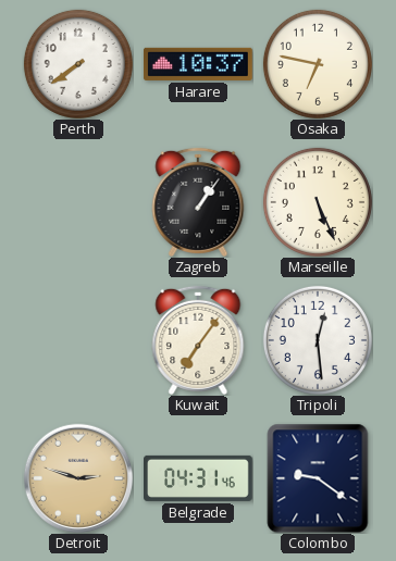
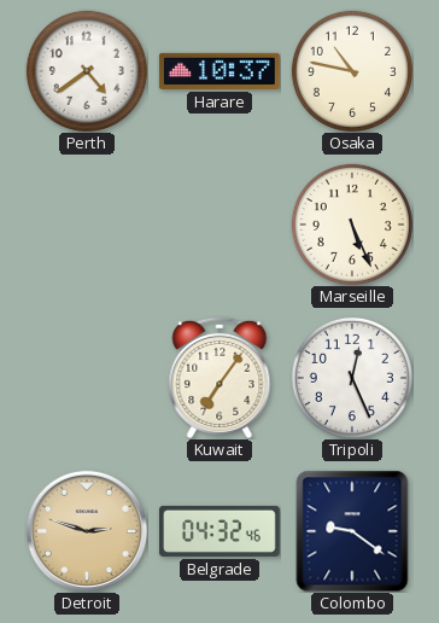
Perth: 7:39 -> 4:39
Osaka: 6:47 -> 10:47
Zagreb: 1:06 -> none
Tripoli: 12:29 -> 12:26
Belgrade: 04:31 -> 04:32
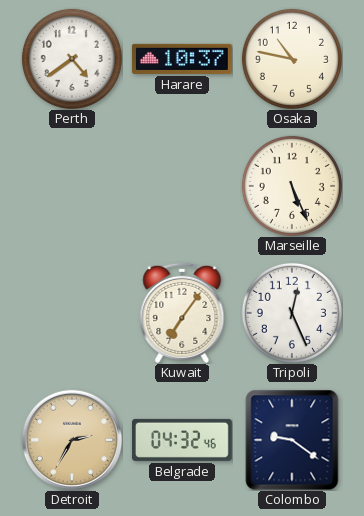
Detroit: 2:48 -> 2:35
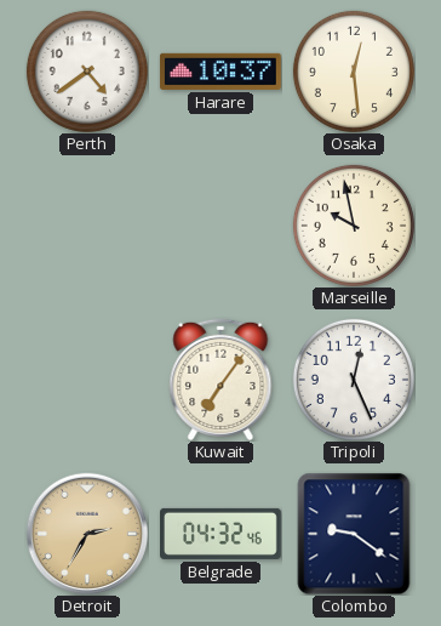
Osaka: 10:47 -> 12:29
Marseille: 5:26 -> 9:58
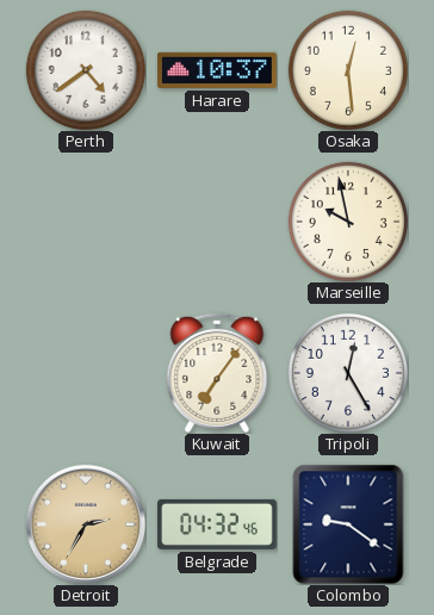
Tripoli: 12:26 -> 12:25
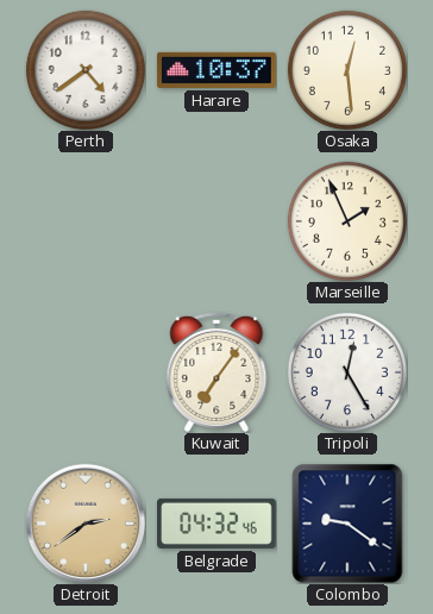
Marseille: 9:58 -> 1:56
Detroit: 2:35 -> 2:39
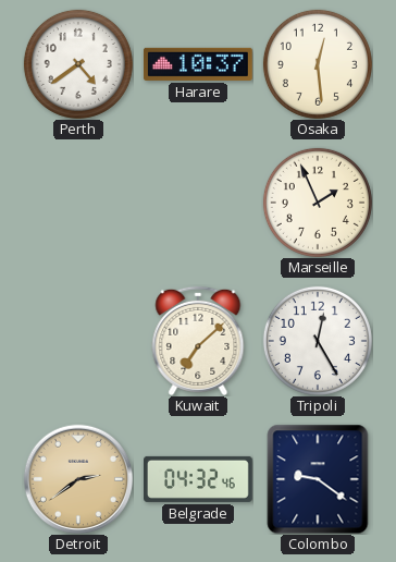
Kuwait: 7:06 -> 7:08
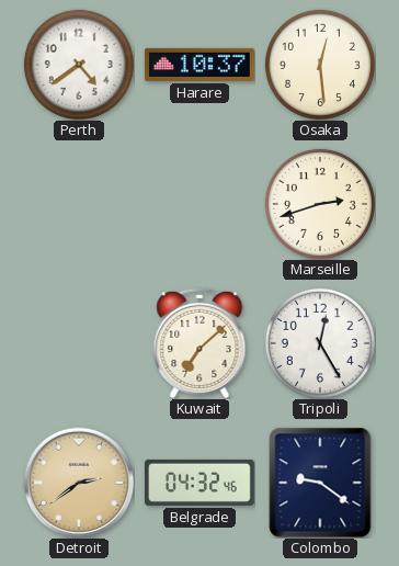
Marseille: 1:56 -> 2:42
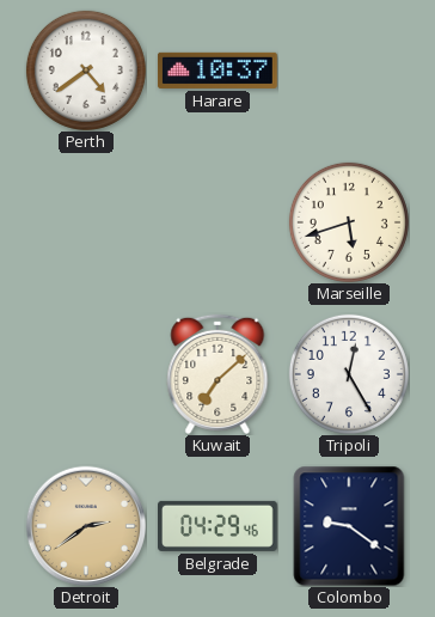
Osaka: 12:29 -> none
Marseille: 2:42 -> 5:42
Belgrade: 04:32 -> 04:29
